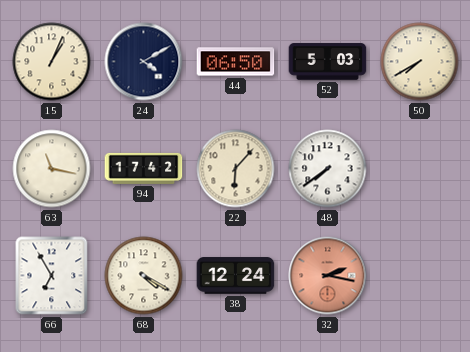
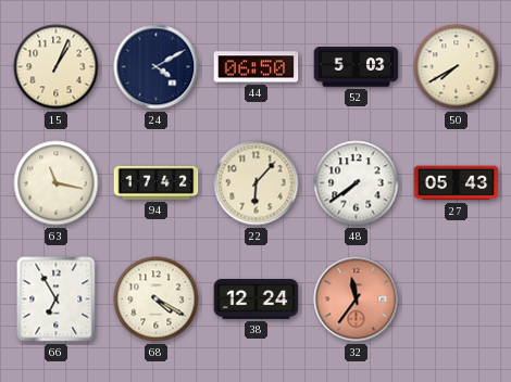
27: none -> 05:43
32: 2:17 -> 11:36
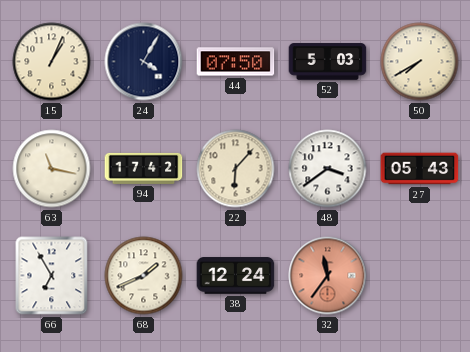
24: 4:10 -> 4:05
44: 06:50 -> 07:50
48: 7:39 -> 3:39
68: 4:20 -> 1:41
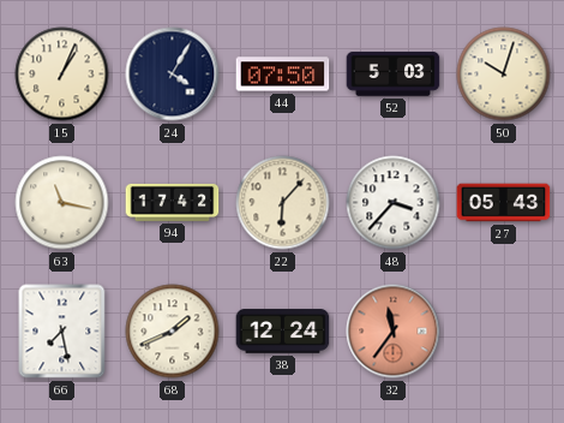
50: 7:40 -> 10:03
48: 3:39 -> 3:37
66: 6:55 -> 7:28
